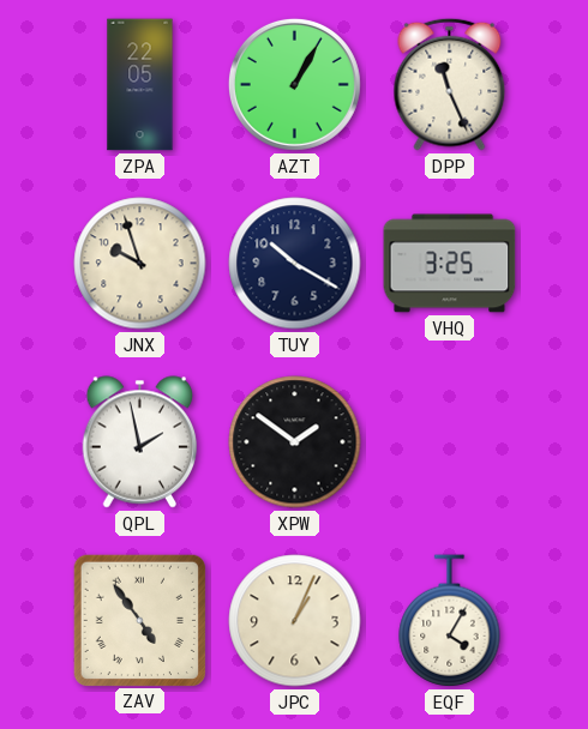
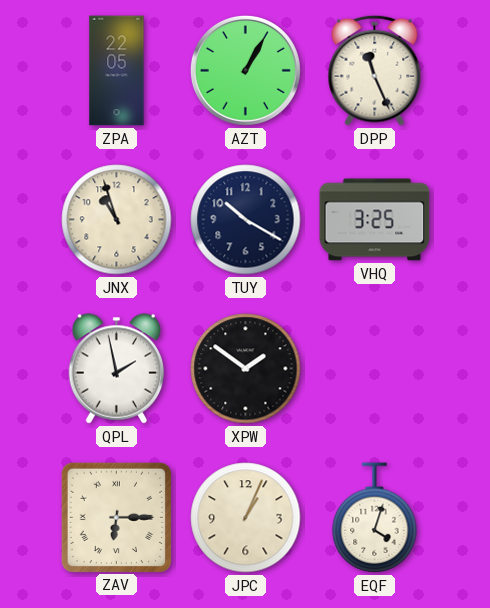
JNX: 9:57 -> 10:57
ZAV: 4:54 -> 6:15
EQF: 4:05 -> 4:03
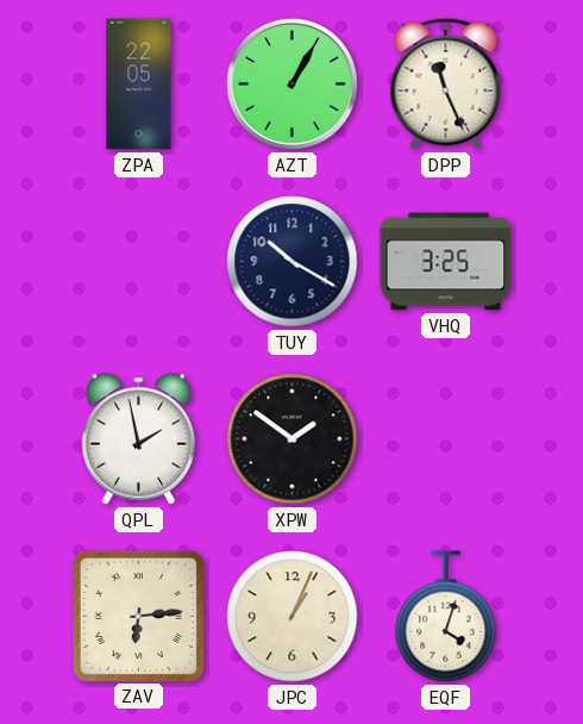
JNX: 10:57 -> none
ZAV: 6:15 -> 6:14
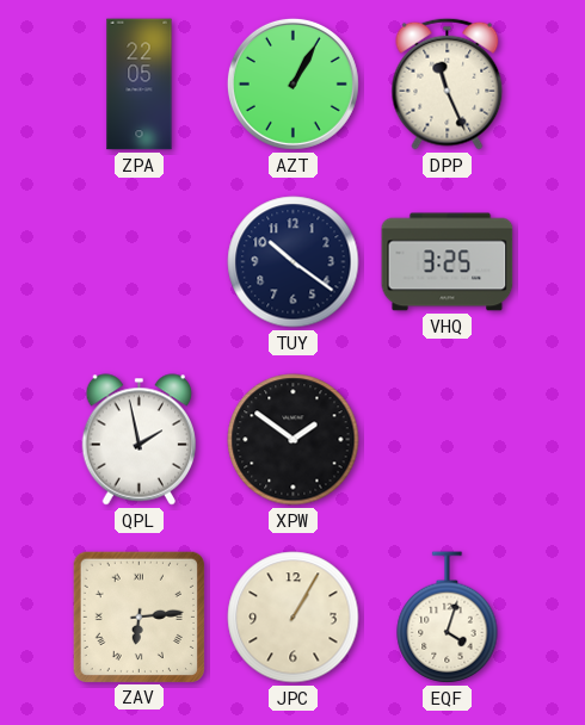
TUY: 10:20 -> 10:21
JPC: 1:04 -> 1:05
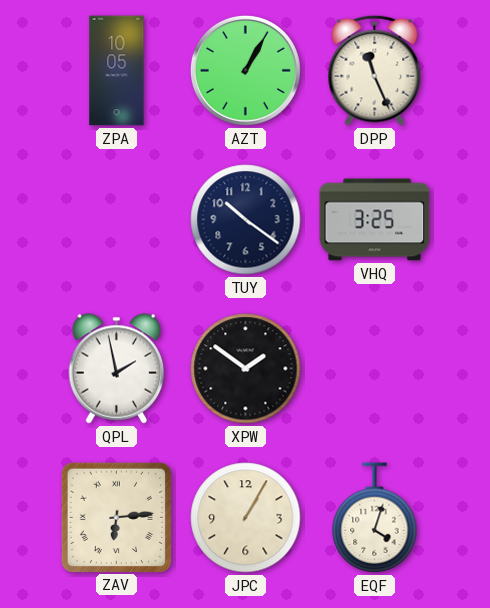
ZPA: 22:05 -> 10:05
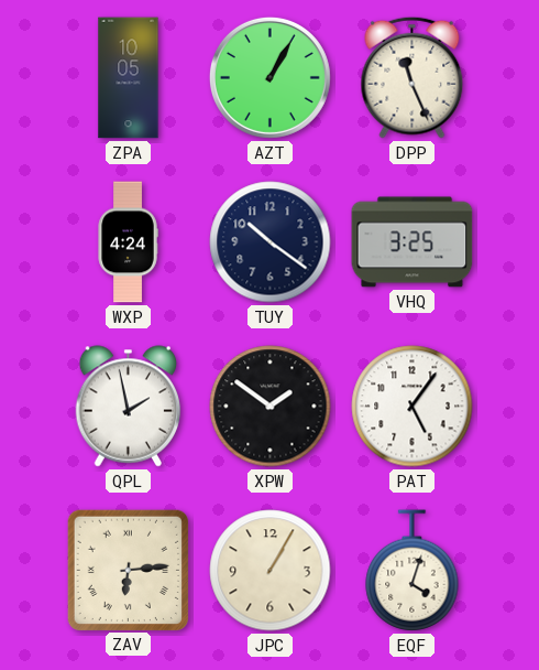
WXP: none -> 4:24
PAT: none -> 5:06
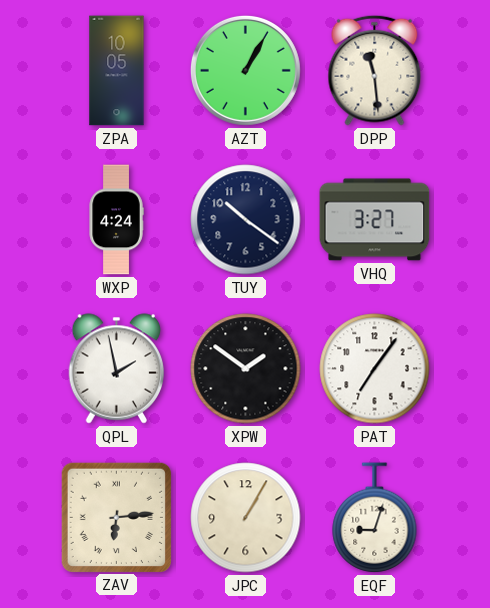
DPP: 11:26 -> 11:29
VHQ: 3:25 -> 3:27
PAT: 5:06 -> 7:06
EQF: 4:03 -> 9:03
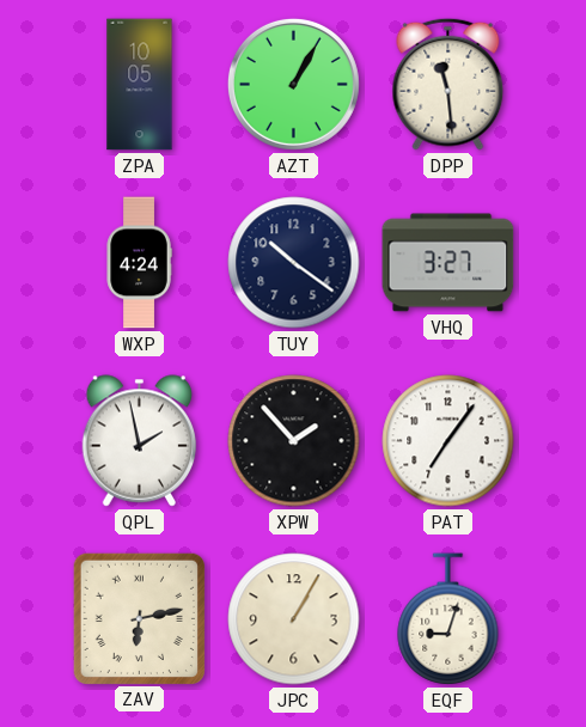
XPW: 1:51 -> 1:53
ZAV: 6:14 -> 6:13
